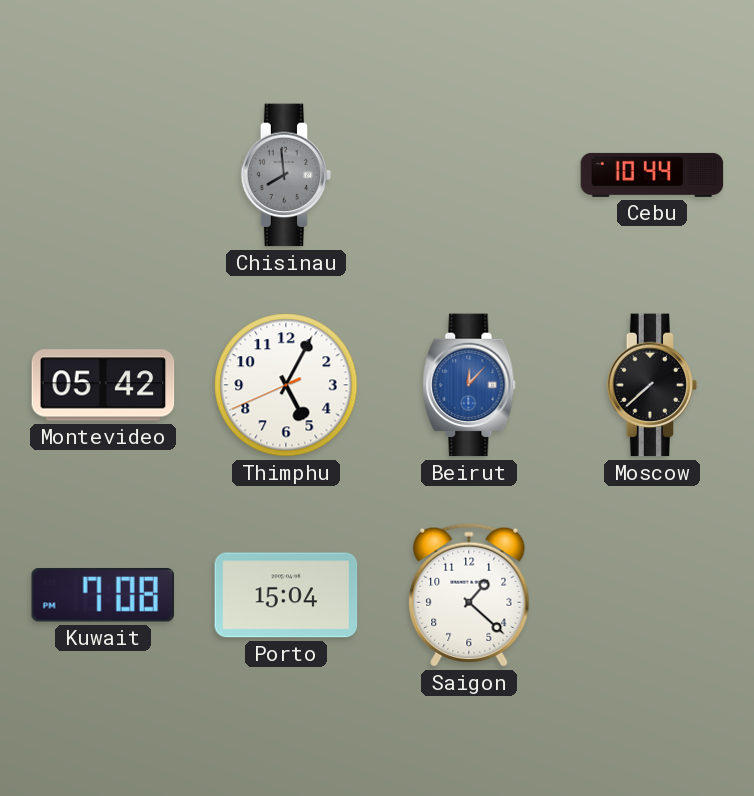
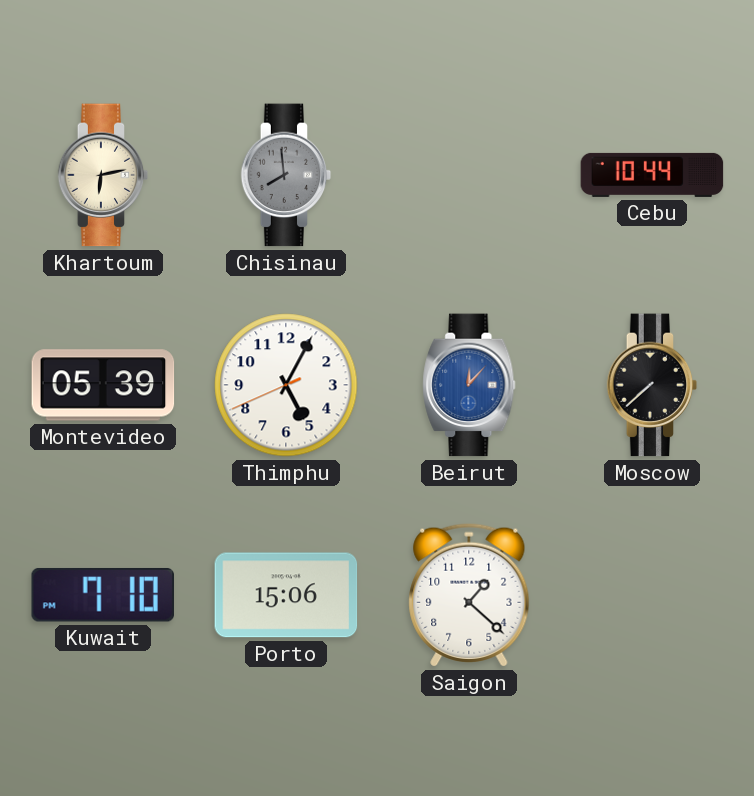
Khartoum: none -> 6:13
Montevideo: 05:42 -> 05:39
Kuwait: 7:08 -> 7:10
Porto: 15:04 -> 15:06
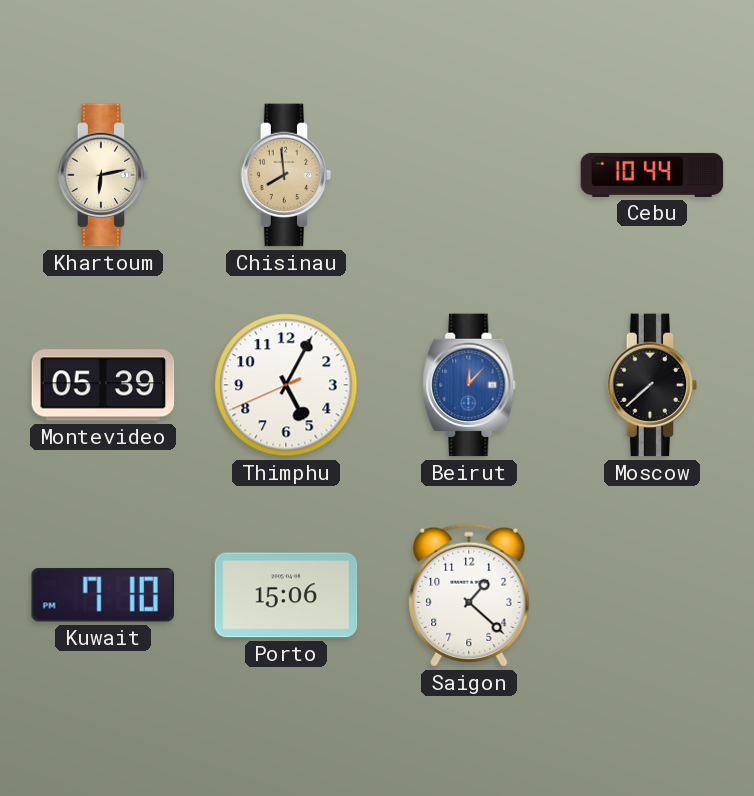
Chisinau dial: grey -> champagne
